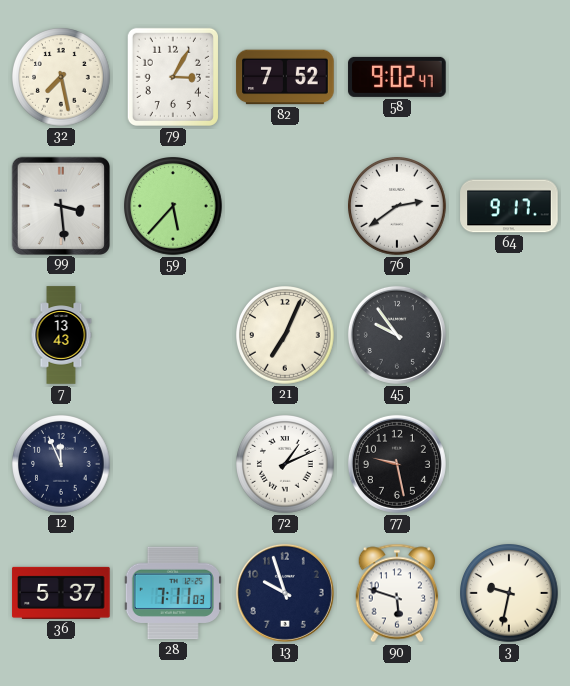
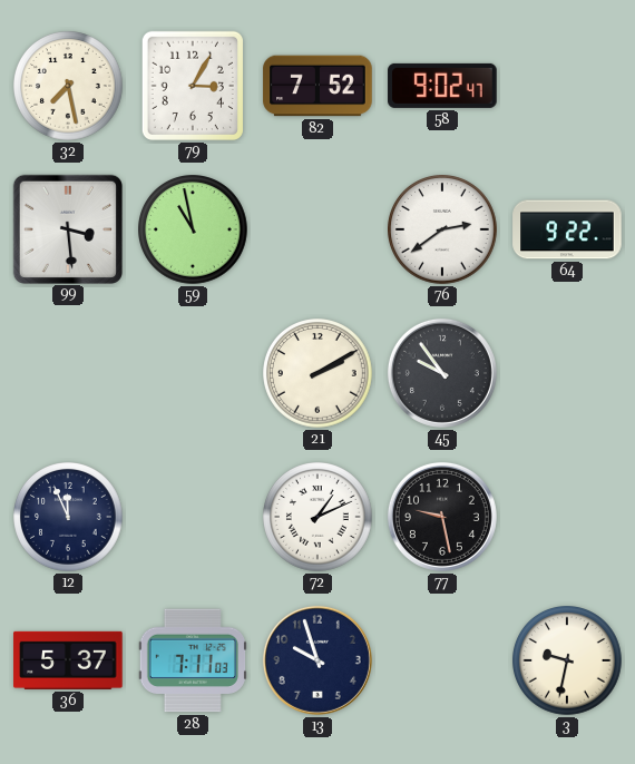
59: 5:37 -> 10:58
64: 9:17 -> 9:22
7: 13:43 -> none
21: 7:04 -> 2:10
90: 5:48 -> none
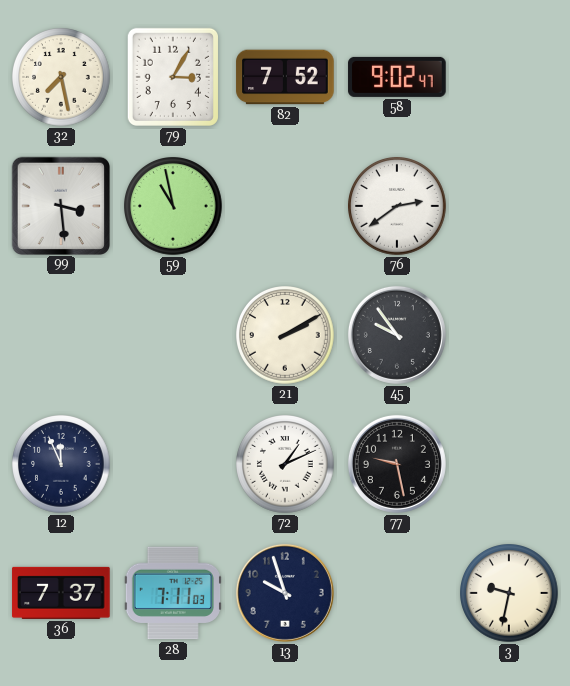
64: 9:22 -> none
36: 5:37 -> 7:37
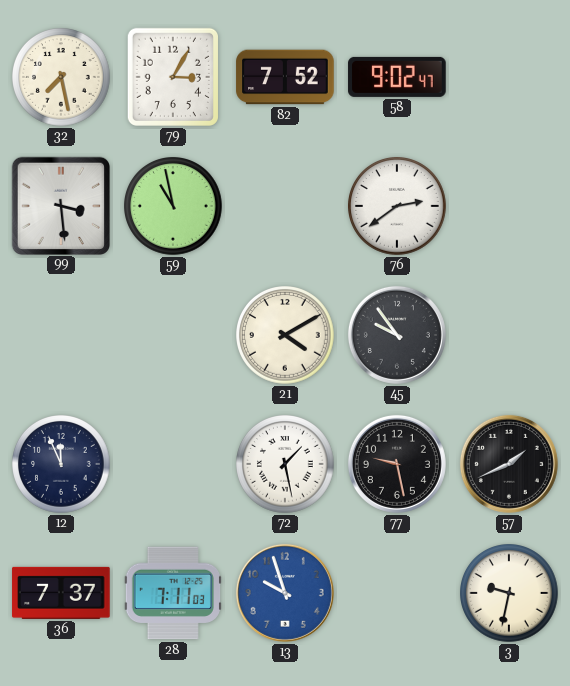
21: 2:10 -> 4:10
72: 1:11 -> 1:28
57: none -> 1:41
13 dial: navy -> blue
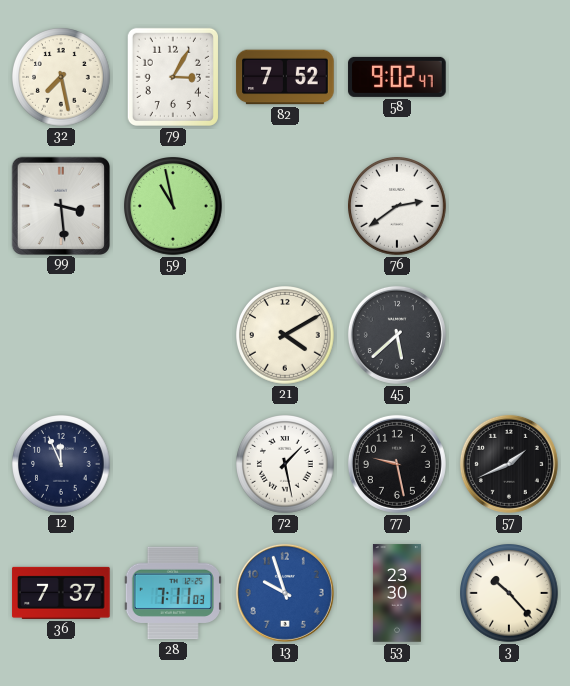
45: 9:54 -> 5:38
53: none -> 23:30
3: 9:32 -> 10:23
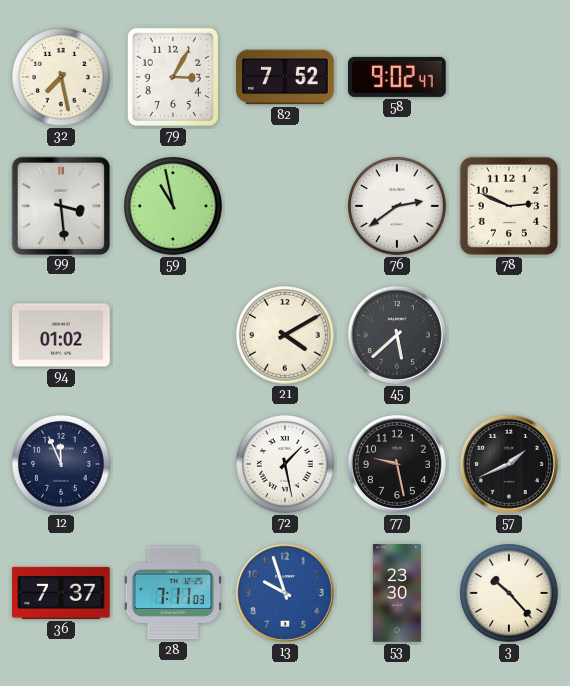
78: none -> 2:49
94: none -> 01:02
